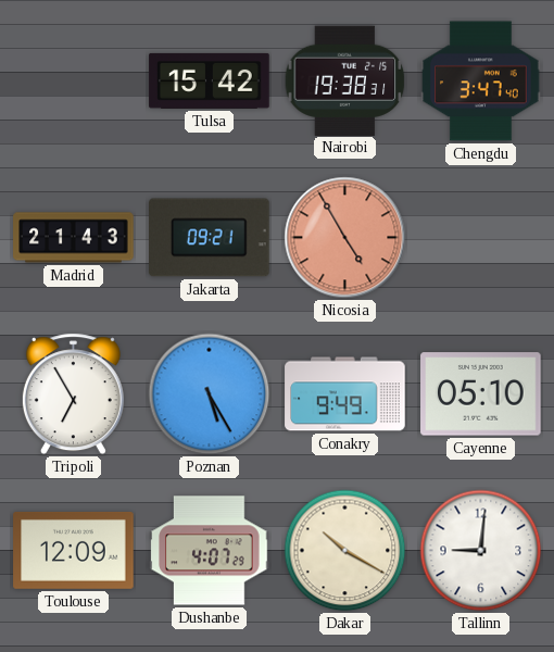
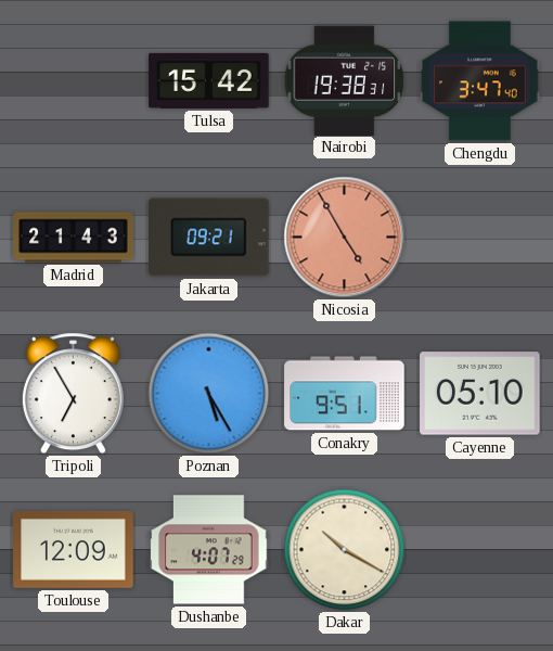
Conakry: 9:49 -> 9:51
Tallinn: 9:01 -> none
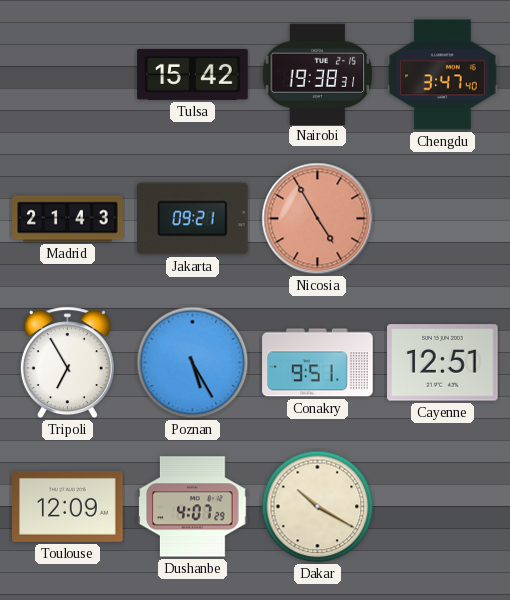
Cayenne: 05:10 -> 12:51
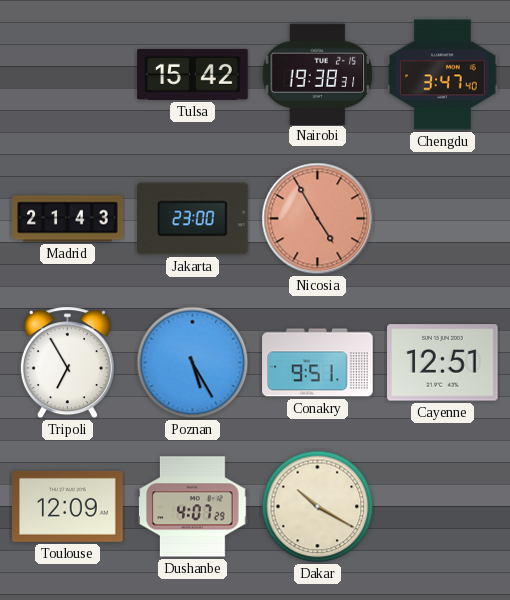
Jakarta: 09:21 -> 23:00
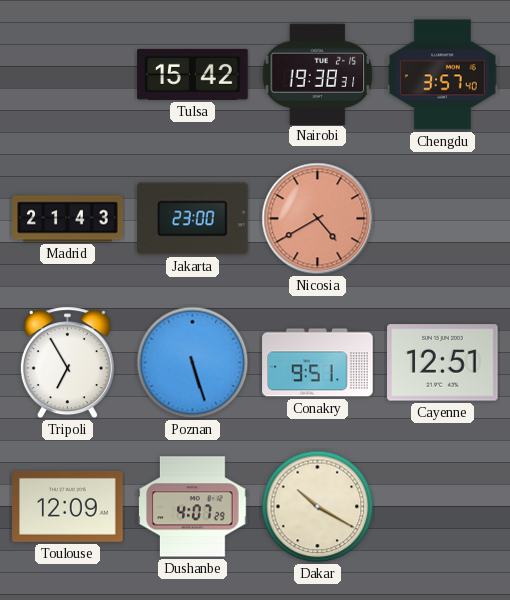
Chengdu: 3:47 -> 3:57
Nicosia: 4:55 -> 4:40
Poznan: 5:25 -> 5:27
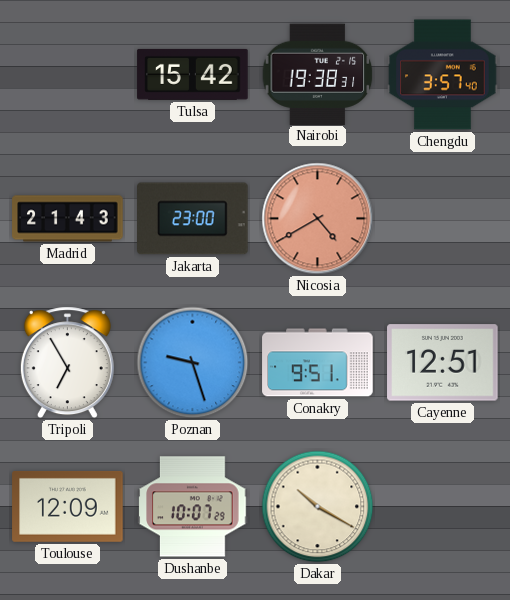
Poznan: 5:27 -> 9:27
Dushanbe: 4:07 -> 10:07
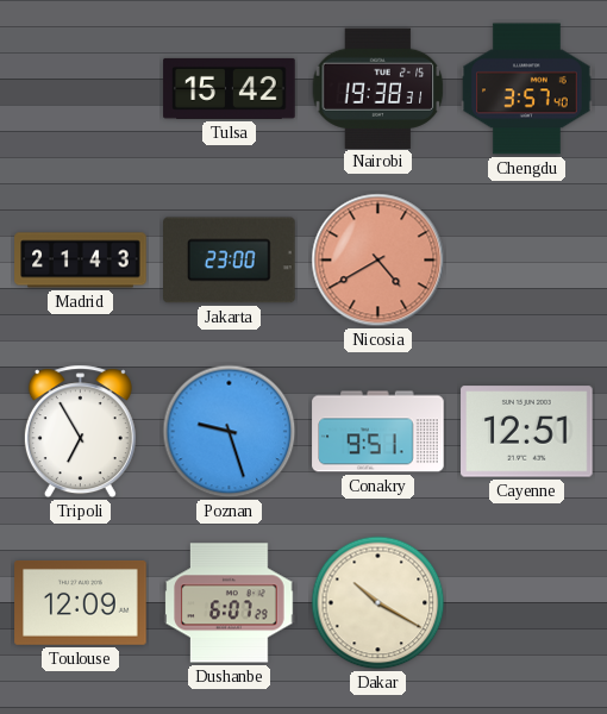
Dushanbe: 10:07 -> 6:07
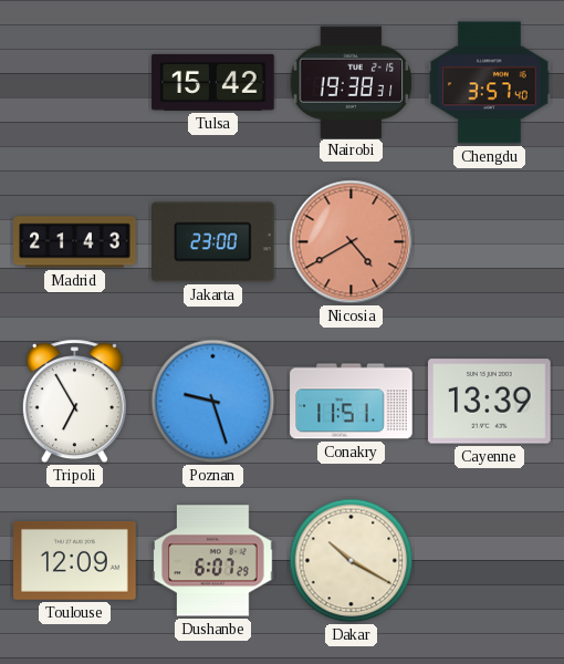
Conakry: 9:51 -> 11:51
Cayenne: 12:51 -> 13:39
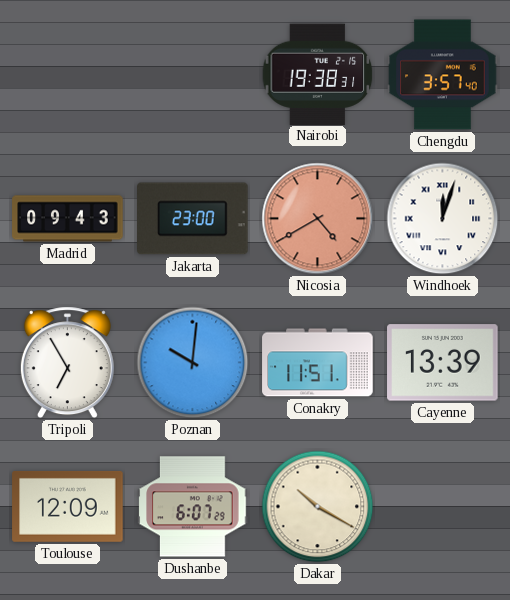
Tulsa: 15:42 -> none
Madrid: 21:43 -> 09:43
Windhoek: none -> 12:03
Poznan: 9:27 -> 10:01
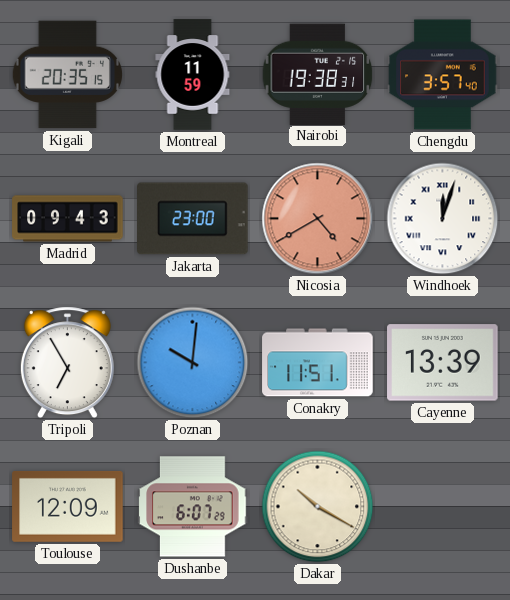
Kigali: none -> 20:35
Montreal: none -> 11:59
